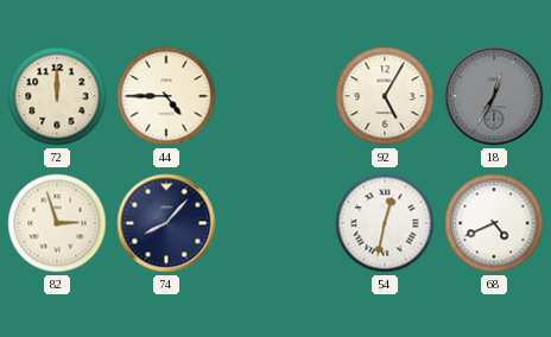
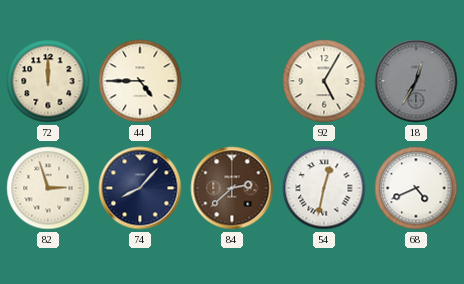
84: none -> 2:38
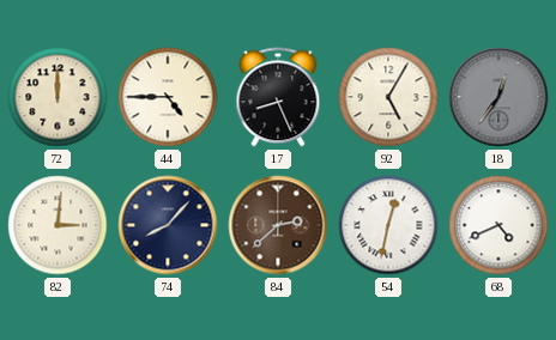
17: none -> 8:26
18: 12:35 -> 12:36
82: 2:57 -> 3:01
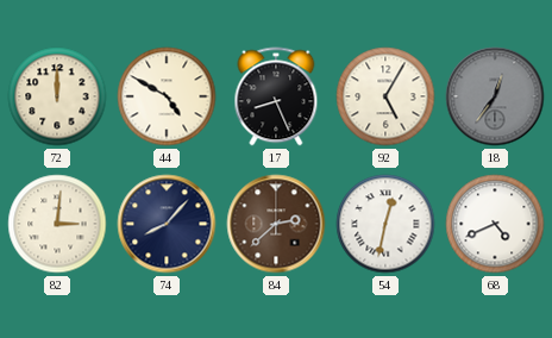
44: 4:45 -> 4:50
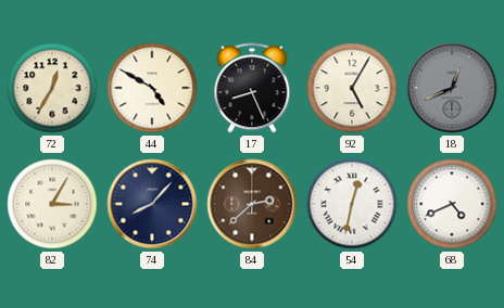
72: 12:00 -> 12:35
18: 12:36 -> 12:41
82: 3:01 -> 3:05
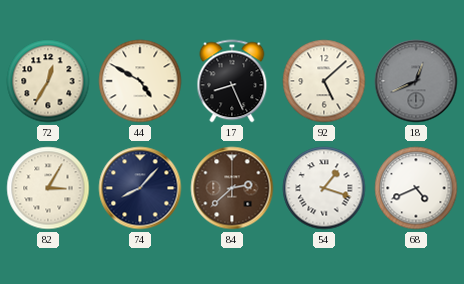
92: 5:05 -> 5:08
54: 12:32 -> 1:18
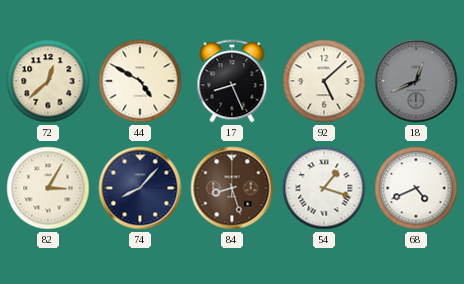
72: 12:35 -> 12:38
84: 2:38 -> 8:27
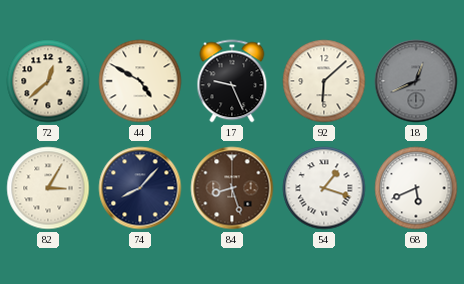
17: 8:26 -> 9:26
92: 5:08 -> 6:08
68: 4:41 -> 5:41
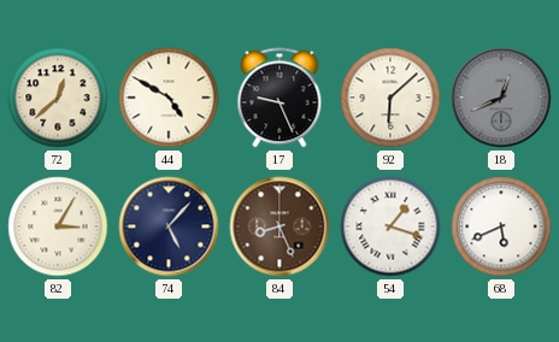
74: 8:07 -> 5:07
84: 8:27 -> 8:26
